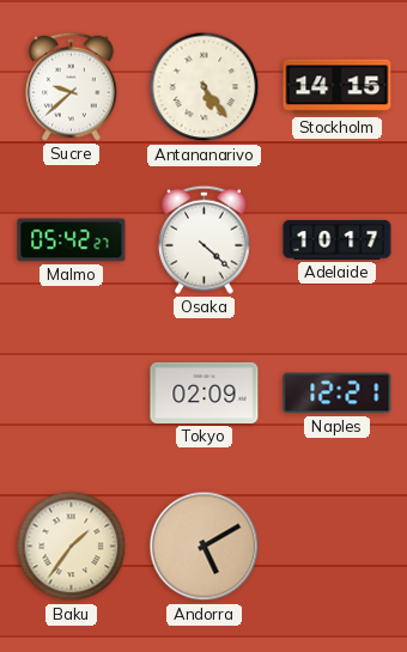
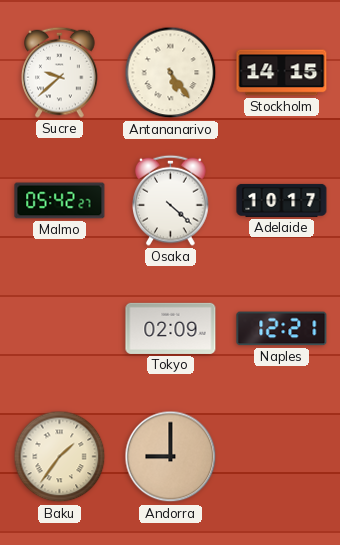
Andorra: 5:10 -> 9:00
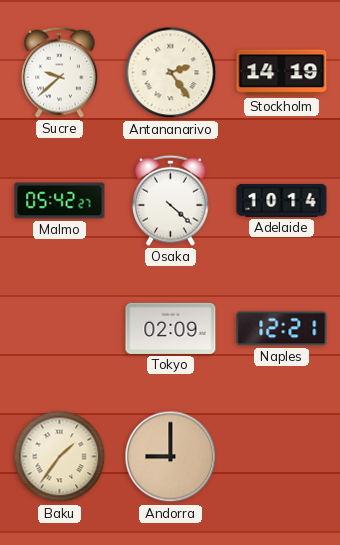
Antananarivo: 5:24 -> 2:24
Stockholm: 14:15 -> 14:19
Adelaide: 10:17 -> 10:14
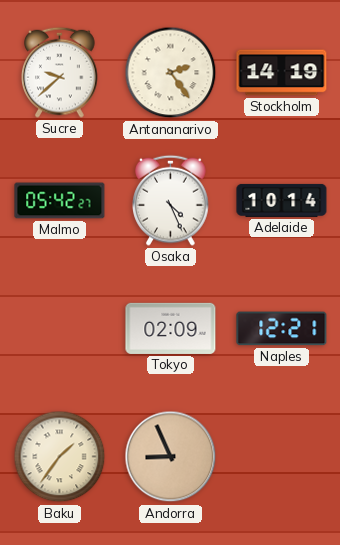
Osaka: 4:22 -> 4:26
Andorra: 9:00 -> 8:56
